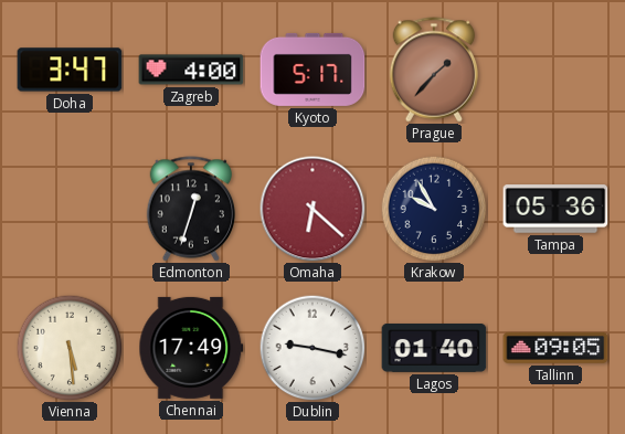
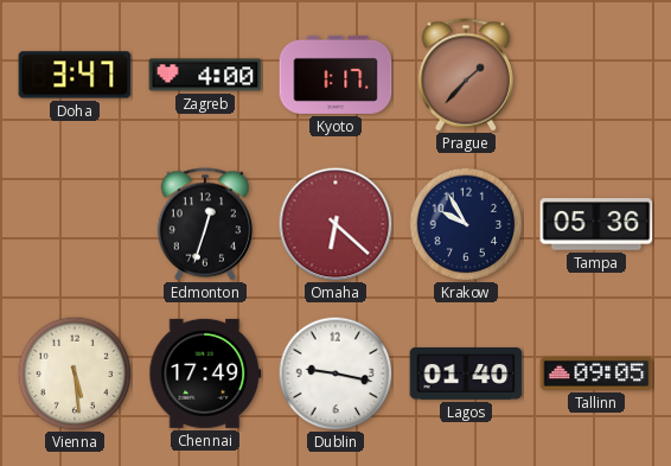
Kyoto: 5:17 -> 1:17
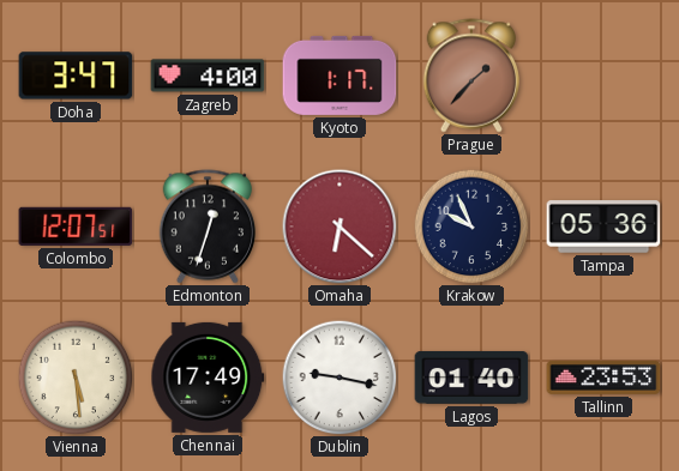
Colombo: none -> 12:07
Krakow: 9:55 -> 9:56
Tallinn: 09:05 -> 23:53
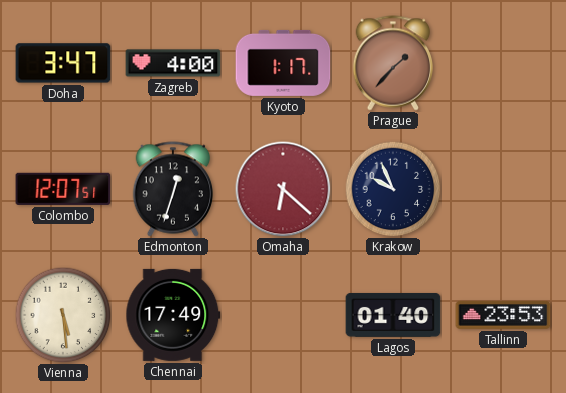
Tampa: 05:36 -> none
Dublin: 9:17 -> none
